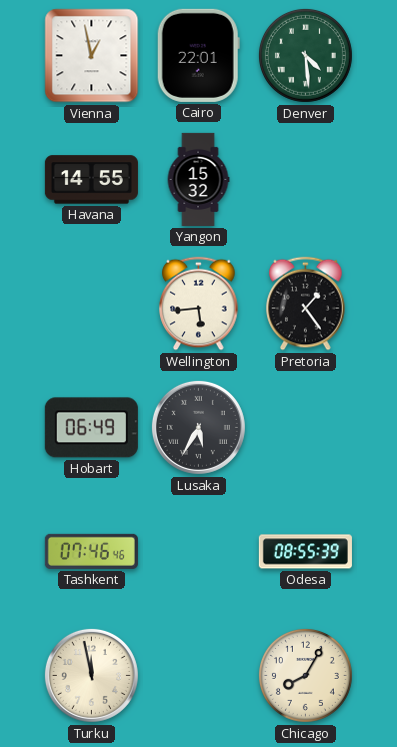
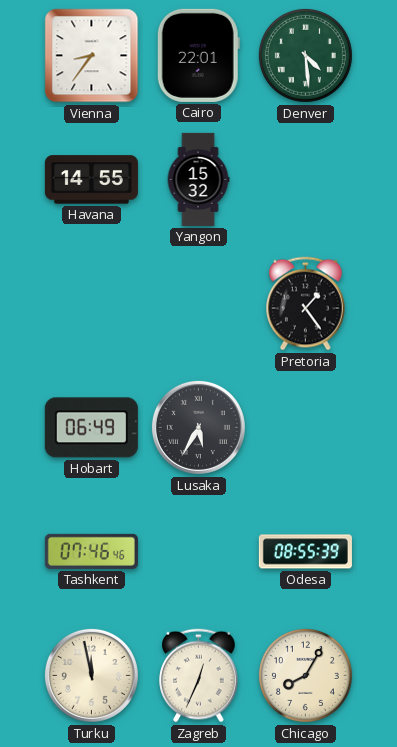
Vienna: 12:58 -> 8:36
Wellington: 5:44 -> none
Zagreb: none -> 12:34
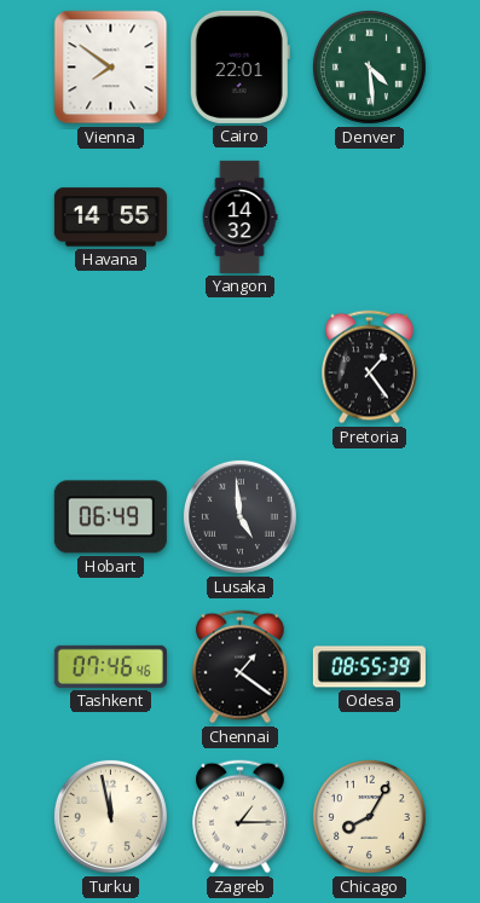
Vienna: 8:36 -> 7:51
Yangon: 15:32 -> 14:32
Lusaka: 5:35 -> 4:59
Chennai: none -> 1:21
Zagreb: 12:34 -> 1:15
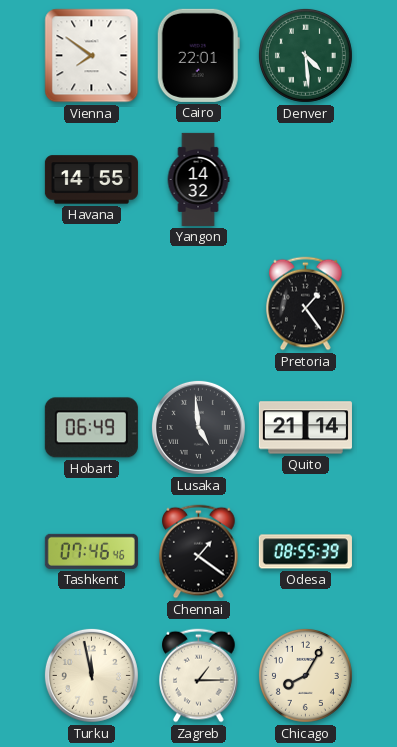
Quito: none -> 21:14
